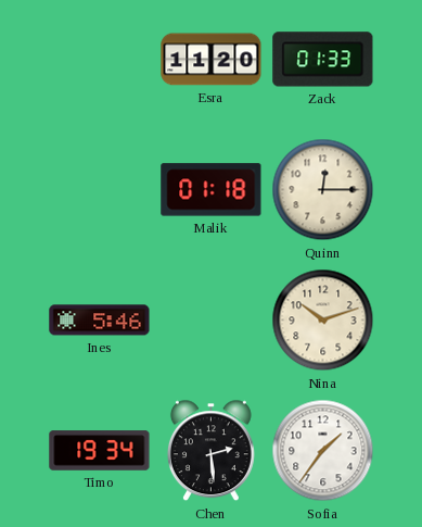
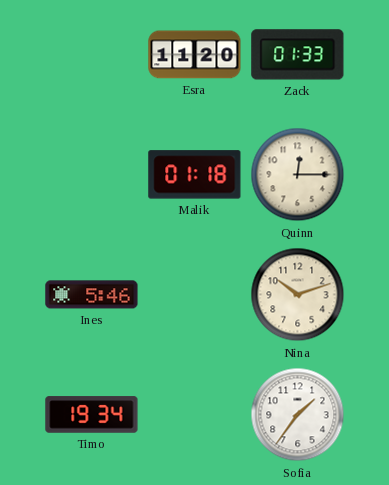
Chen: 2:29 -> none
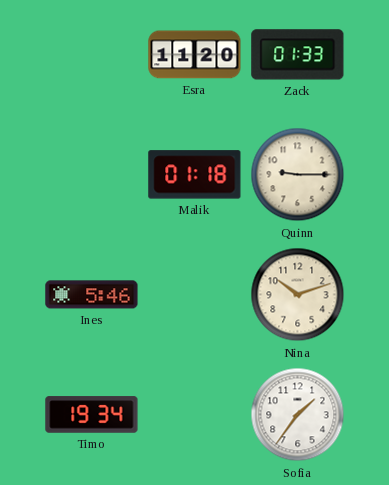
Quinn: 12:15 -> 9:15
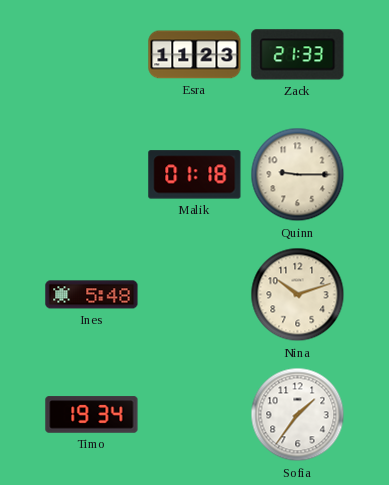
Esra: 11:20 -> 11:23
Zack: 01:33 -> 21:33
Ines: 5:46 -> 5:48
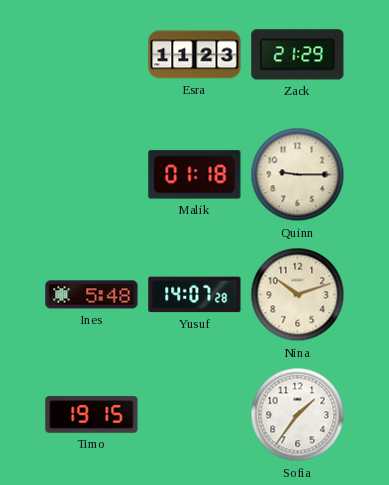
Zack: 21:33 -> 21:29
Yusuf: none -> 14:07
Timo: 19:34 -> 19:15
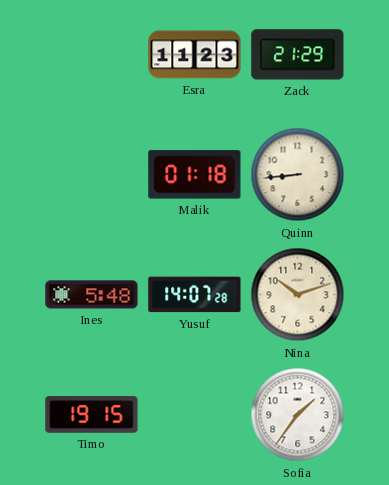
Quinn: 9:15 -> 8:44
